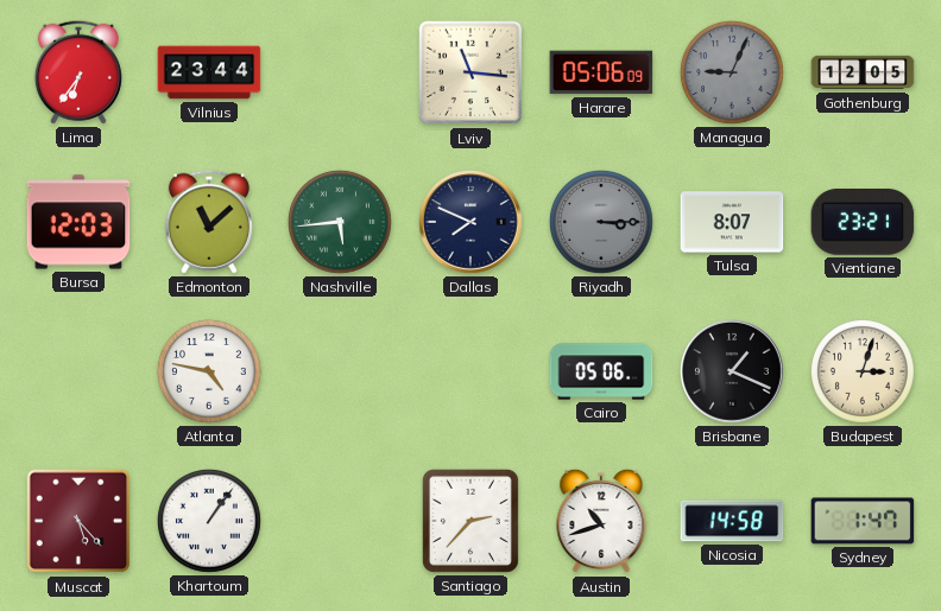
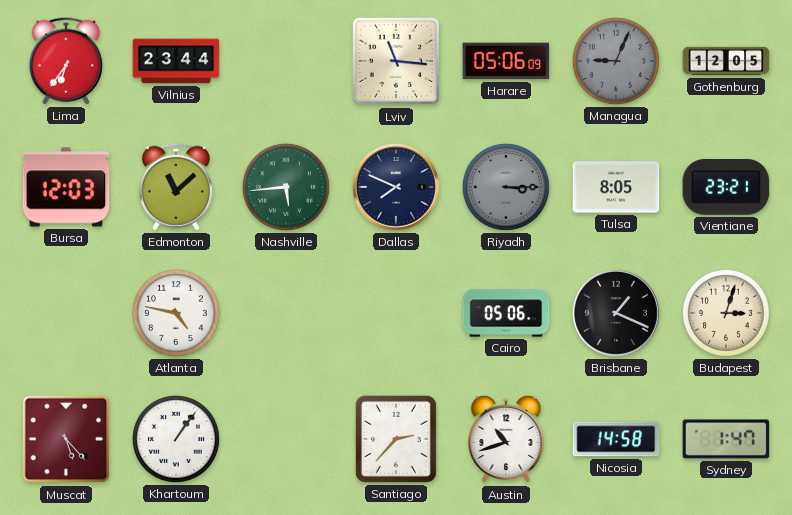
Tulsa: 8:07 -> 8:05
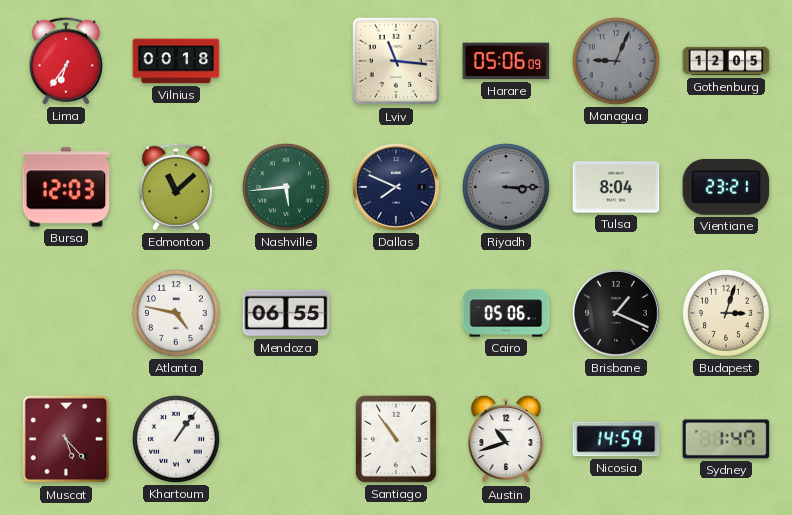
Vilnius: 23:44 -> 00:18
Tulsa: 8:05 -> 8:04
Mendoza: none -> 06:55
Santiago: 2:37 -> 10:54
Nicosia: 14:58 -> 14:59
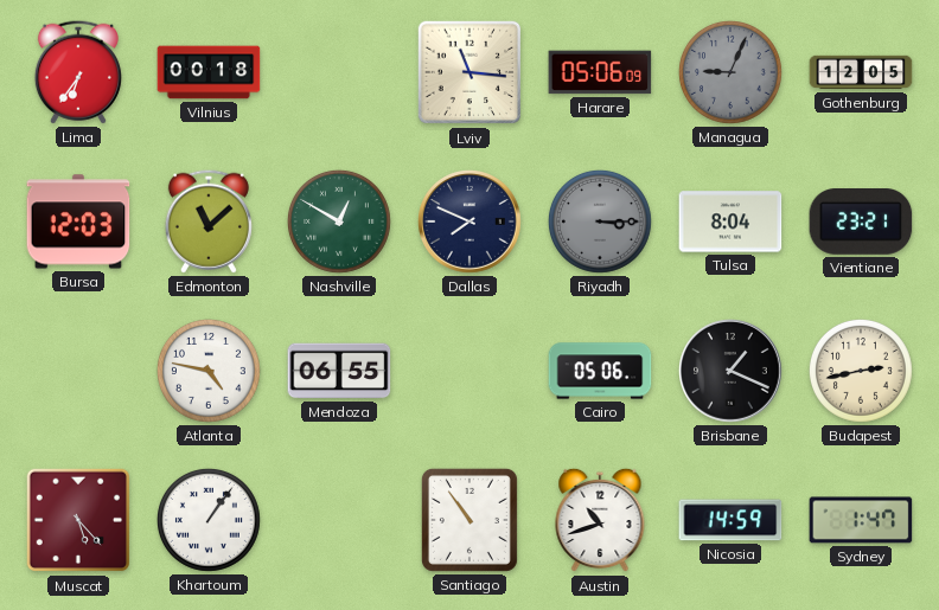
Nashville: 5:44 -> 12:50
Budapest: 3:03 -> 2:43
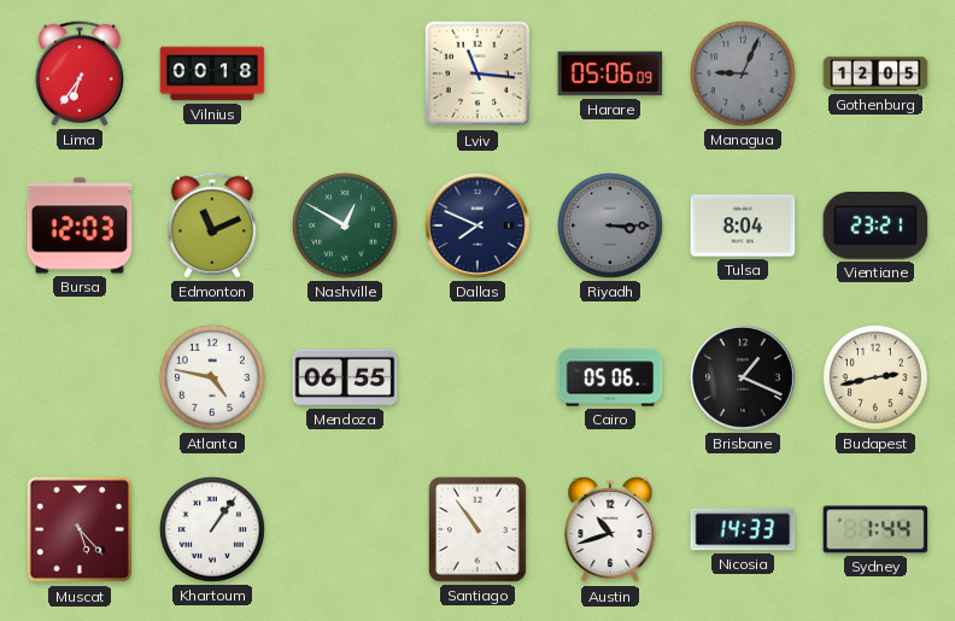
Edmonton: 11:08 -> 11:11
Nicosia: 14:59 -> 14:33
Sydney: 1:47 -> 1:44
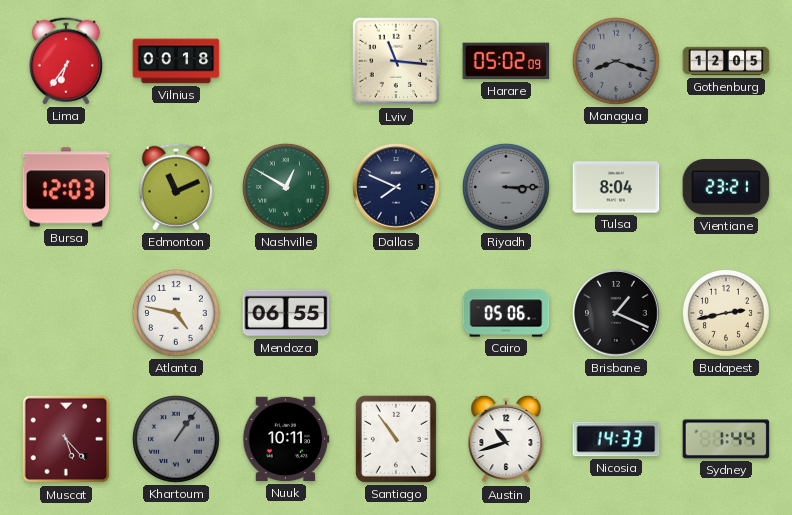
Harare: 05:06 -> 05:02
Managua: 9:04 -> 8:18
Khartoum dial: white -> grey
Nuuk: none -> 10:11
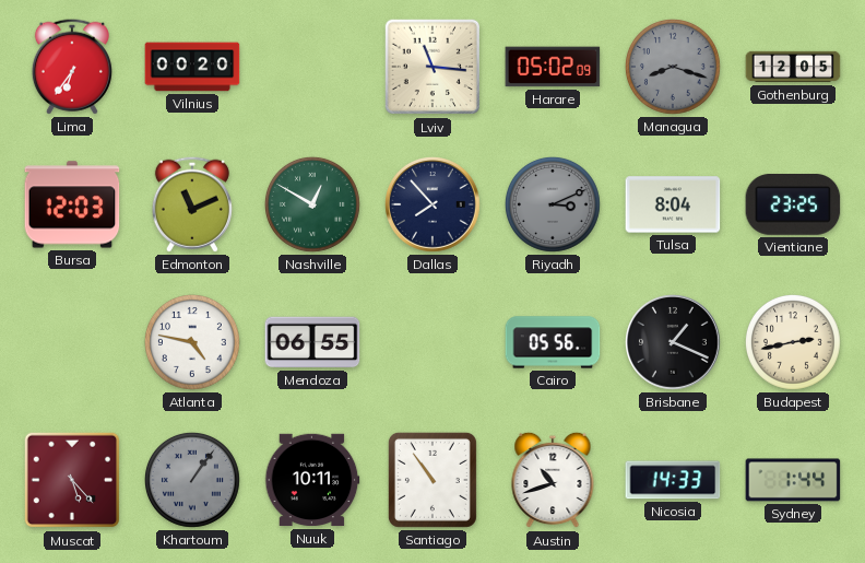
Vilnius: 00:18 -> 00:20
Dallas: 7:49 -> 7:53
Riyadh: 3:15 -> 3:11
Vientiane: 23:21 -> 23:25
Cairo: 05:06 -> 05:56
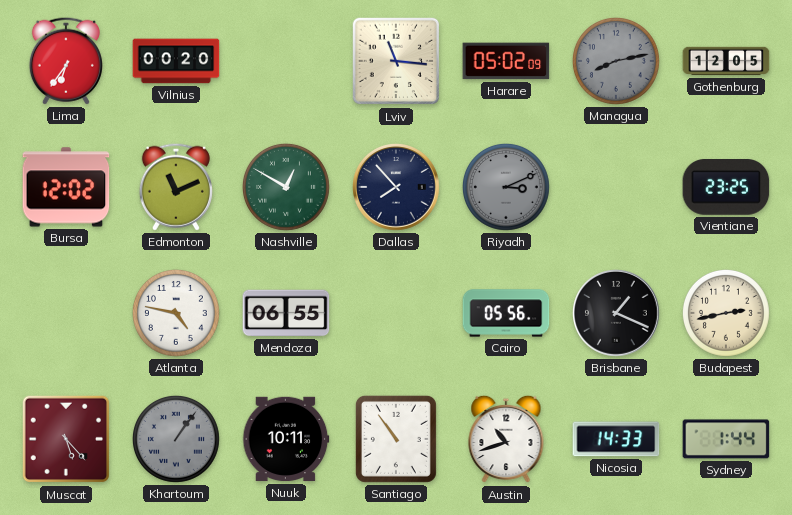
Managua: 8:18 -> 8:13
Bursa: 12:03 -> 12:02
Tulsa: 8:04 -> none
